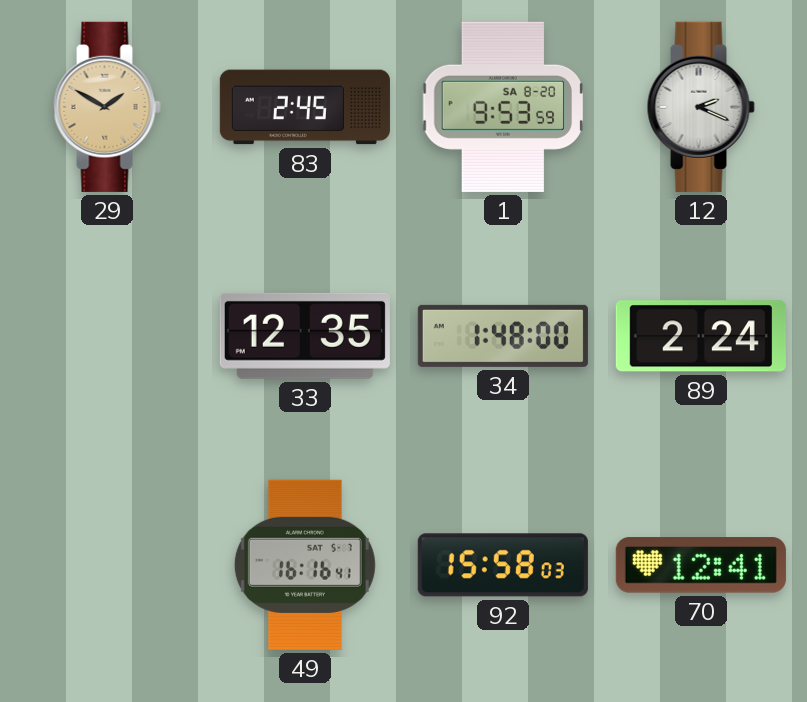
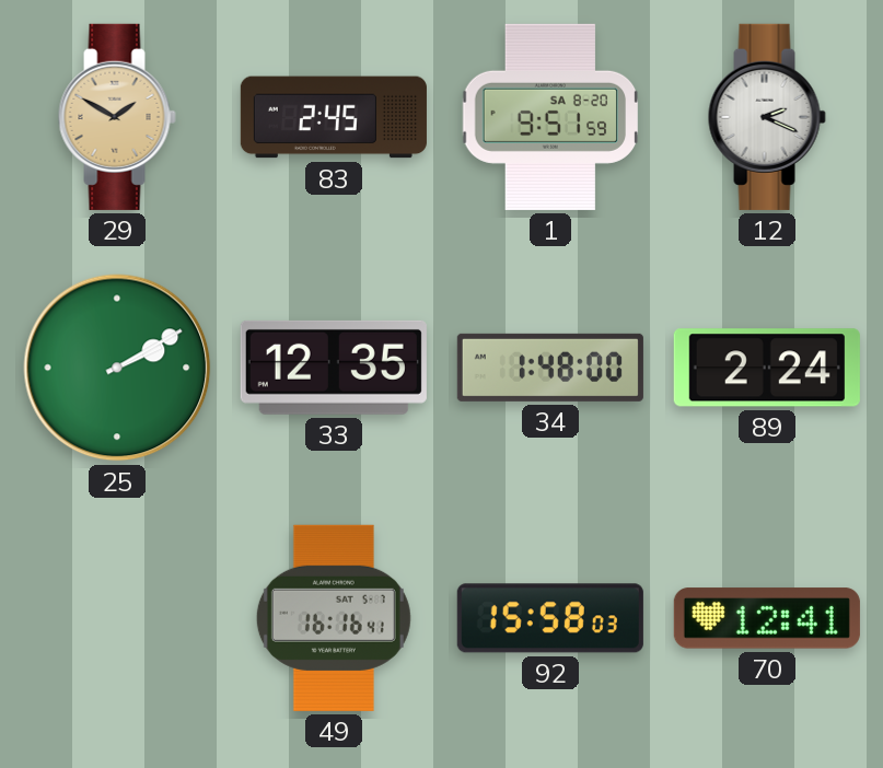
1: 9:53 -> 9:51
25: none -> 2:10
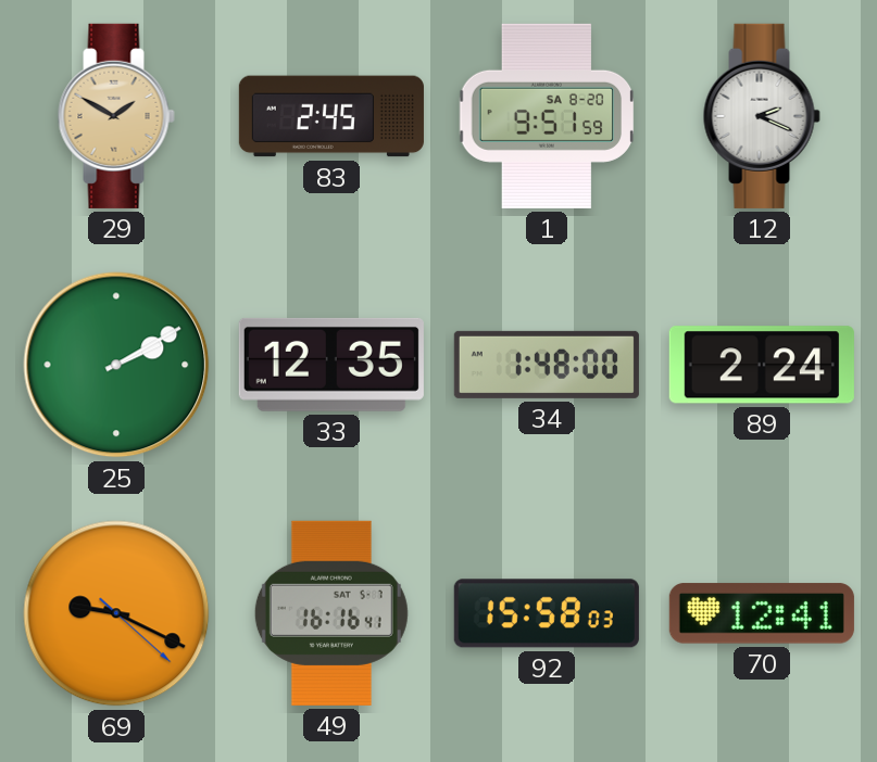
69: none -> 9:19
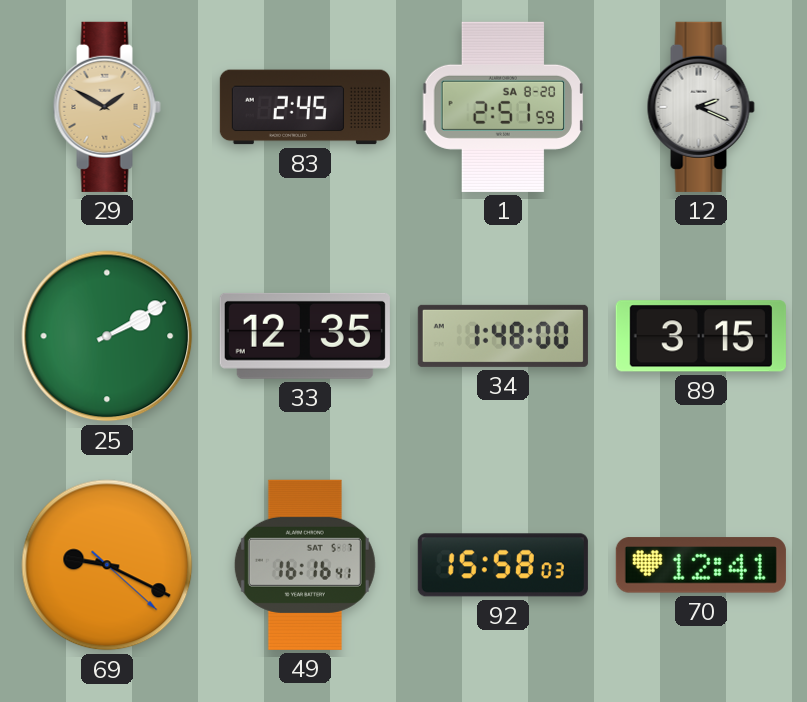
1: 9:51 -> 2:51
89: 2:24 -> 3:15
